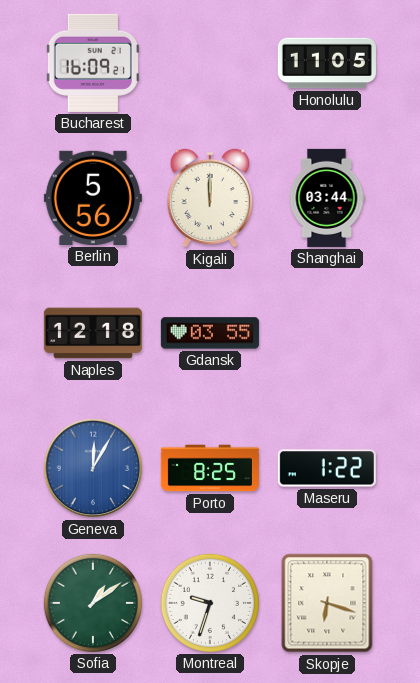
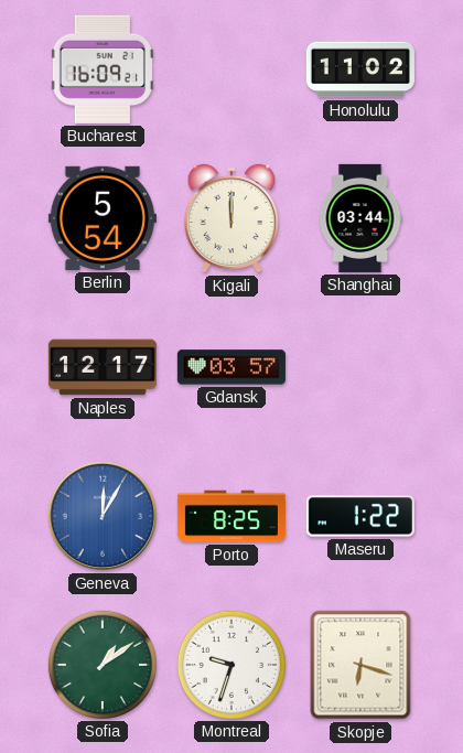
Honolulu: 11:05 -> 11:02
Berlin: 5:56 -> 5:54
Naples: 12:18 -> 12:17
Gdansk: 03:55 -> 03:57
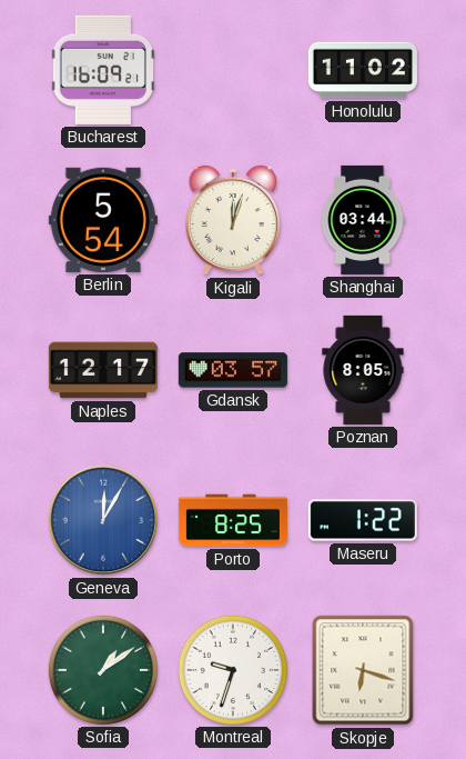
Kigali: 12:00 -> 12:03
Poznan: none -> 8:05
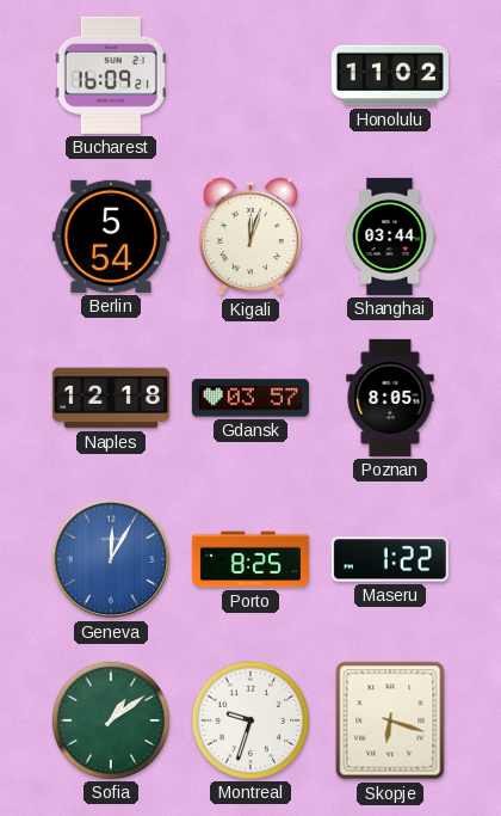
Naples: 12:17 -> 12:18
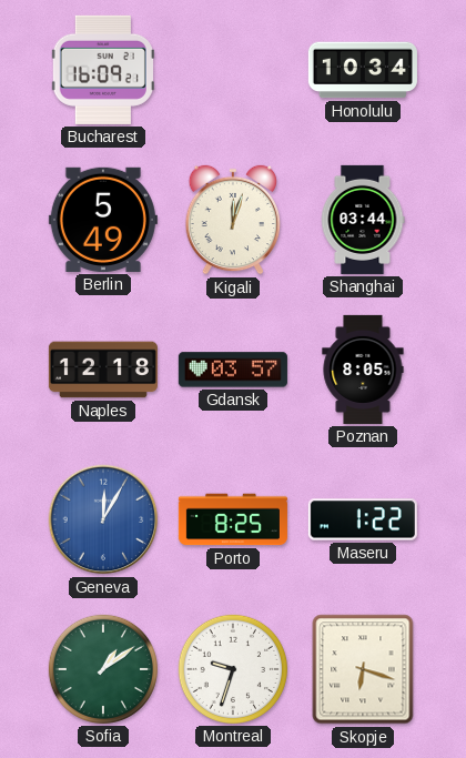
Honolulu: 11:02 -> 10:34
Berlin: 5:54 -> 5:49
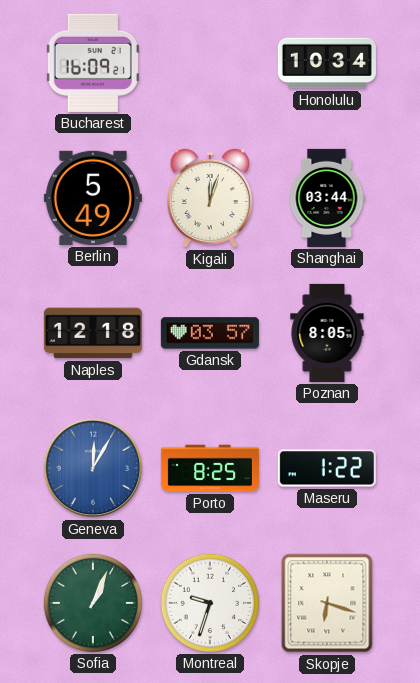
Sofia: 1:09 -> 1:04
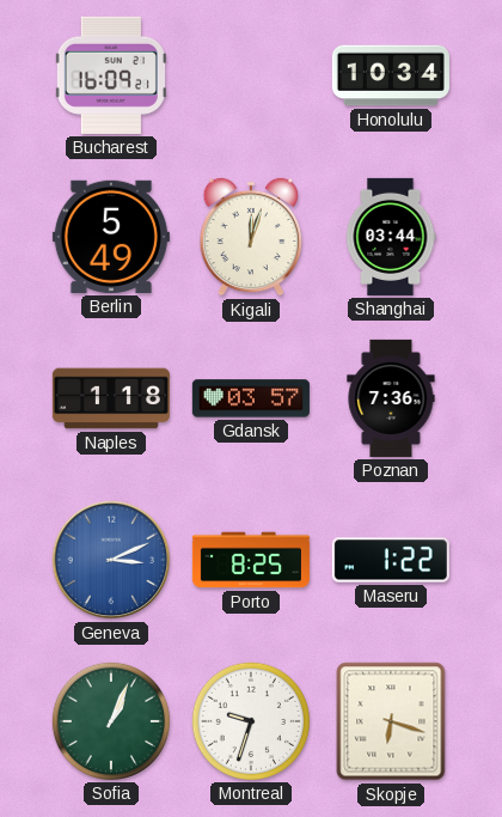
Naples: 12:18 -> 1:18
Poznan: 8:05 -> 7:36
Geneva: 12:05 -> 3:11
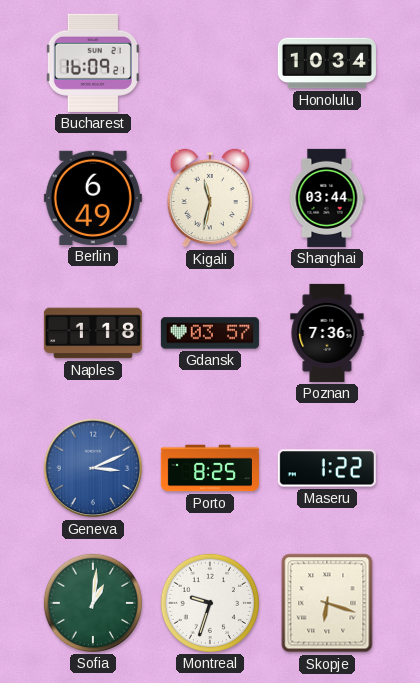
Berlin: 5:49 -> 6:49
Kigali: 12:03 -> 11:32
Sofia: 1:04 -> 1:01
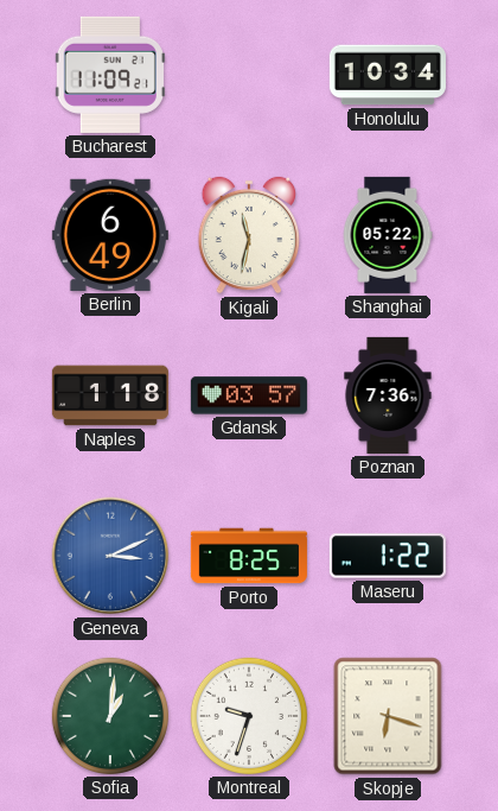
Bucharest: 16:09 -> 11:09
Shanghai: 03:44 -> 05:22
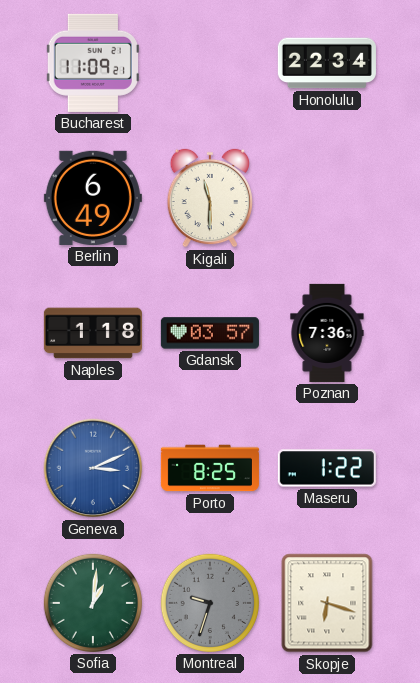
Honolulu: 10:34 -> 22:34
Kigali: 11:32 -> 11:30
Shanghai: 05:22 -> none
Montreal dial: white -> grey
